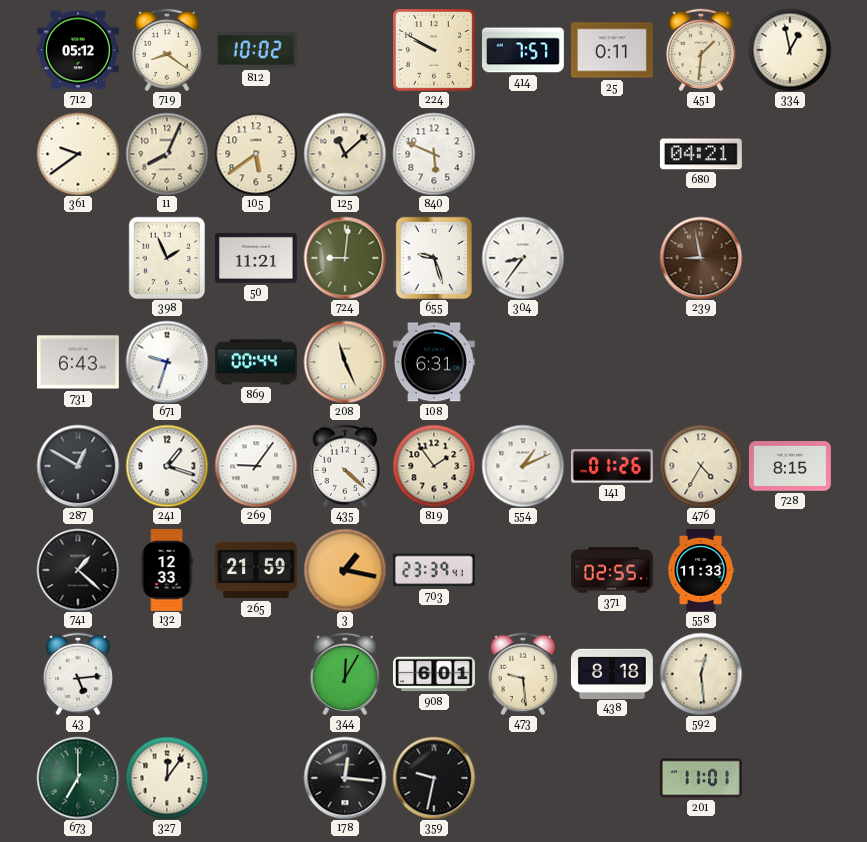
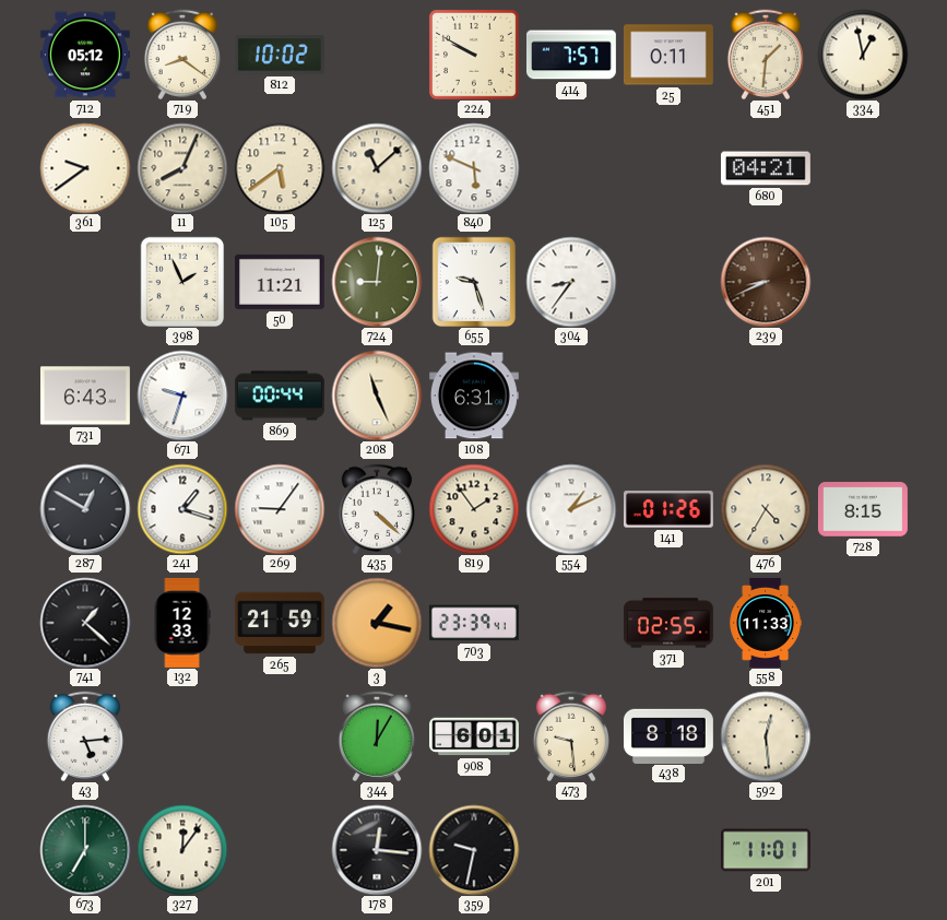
239: 8:58 -> 8:41
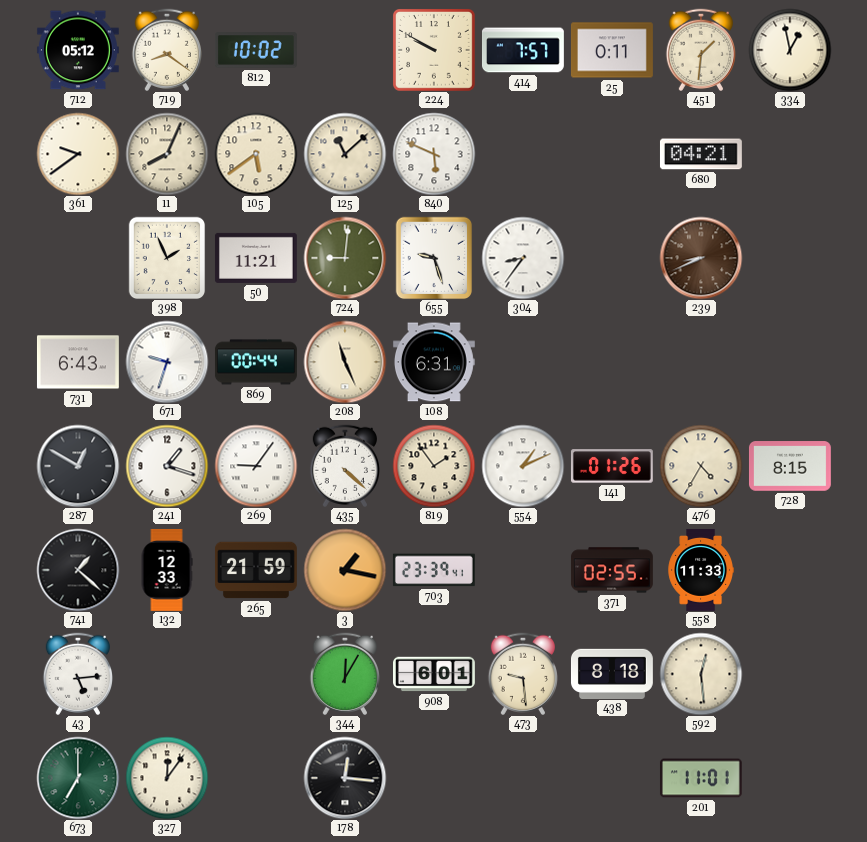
359: 9:32 -> none
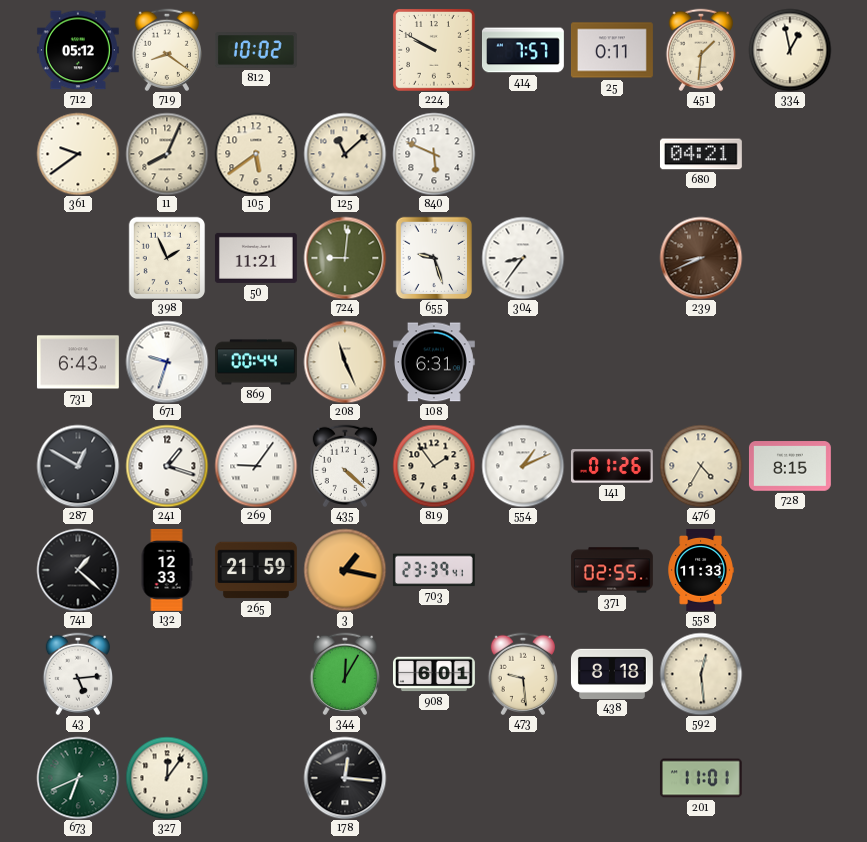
673: 7:00 -> 6:41
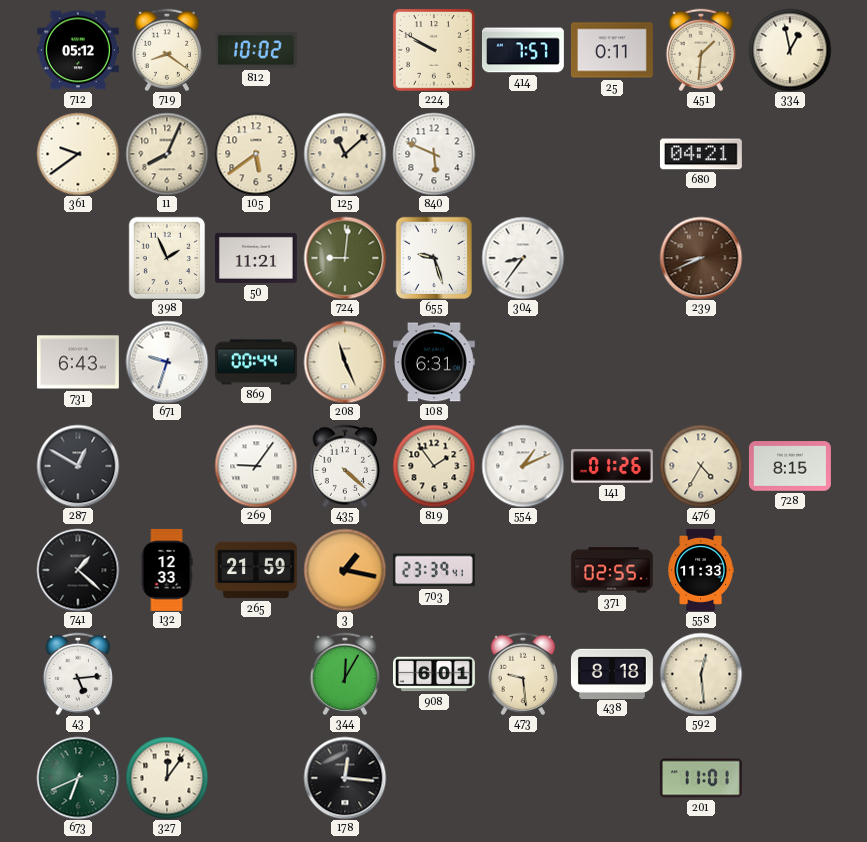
241: 1:18 -> none
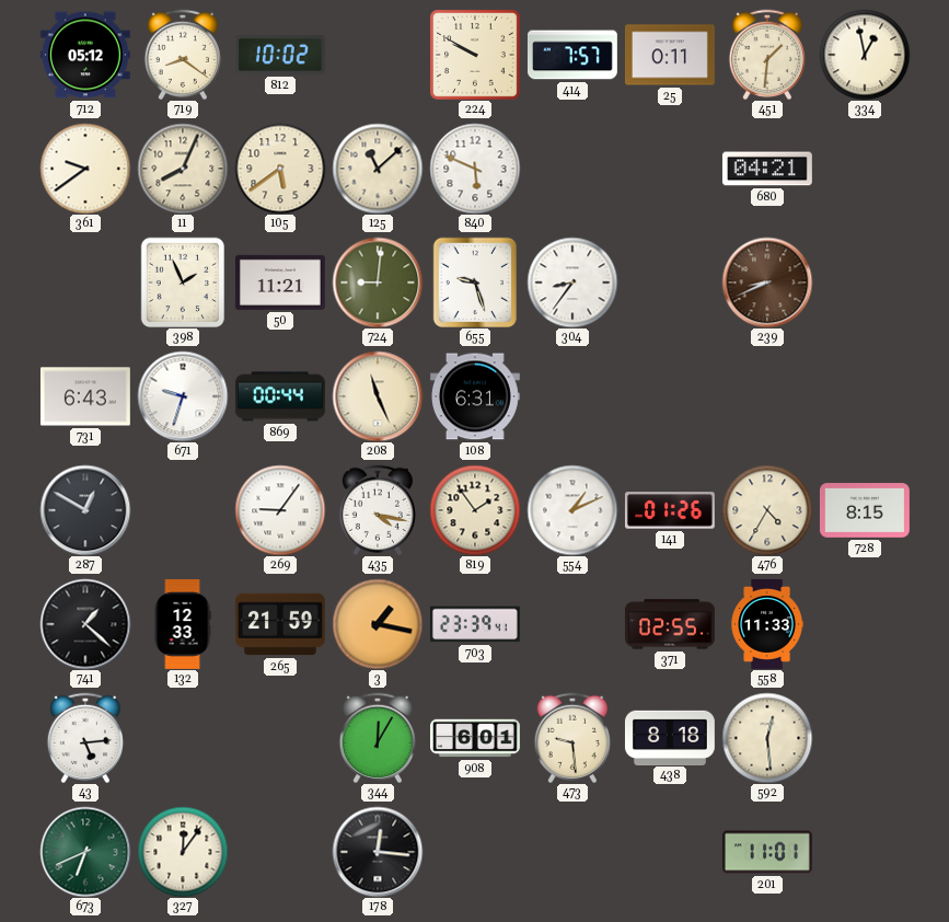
435: 4:22 -> 4:17
